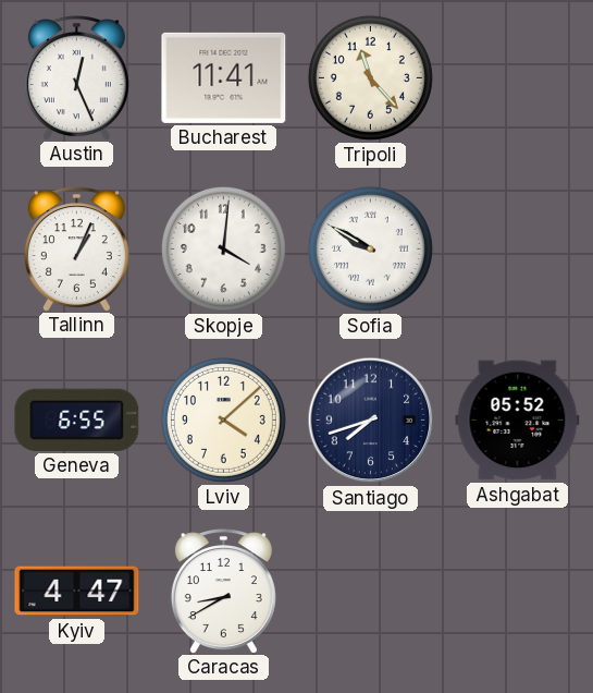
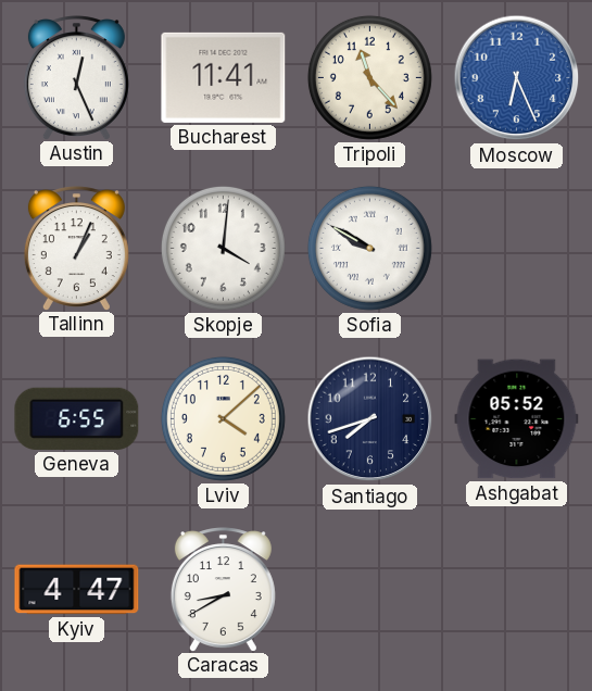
Moscow: none -> 6:26
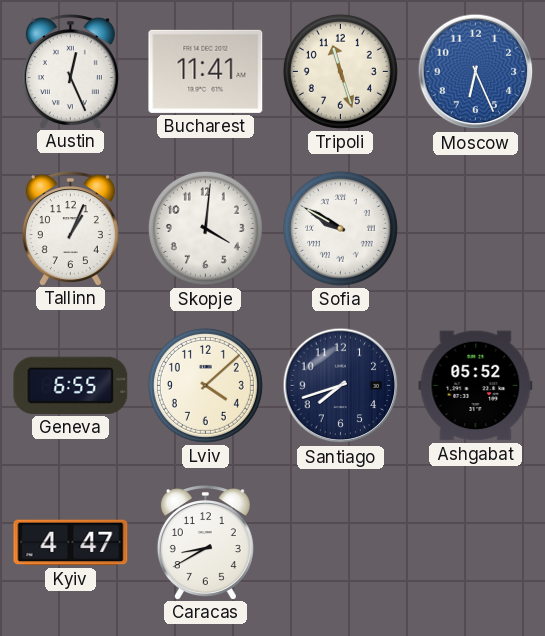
Tripoli: 11:23 -> 11:27
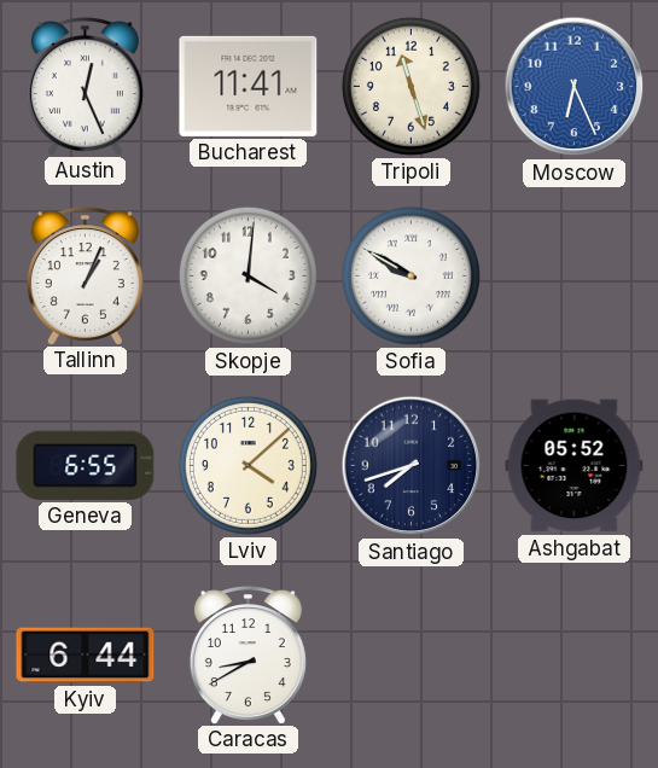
Kyiv: 4:47 -> 6:44
